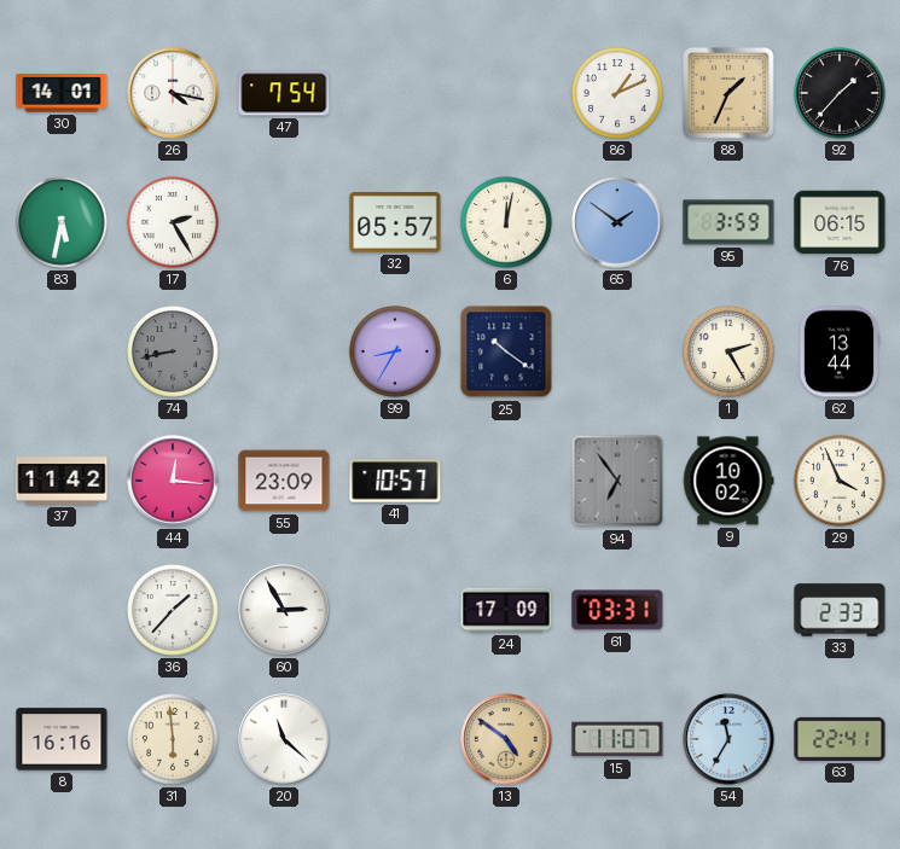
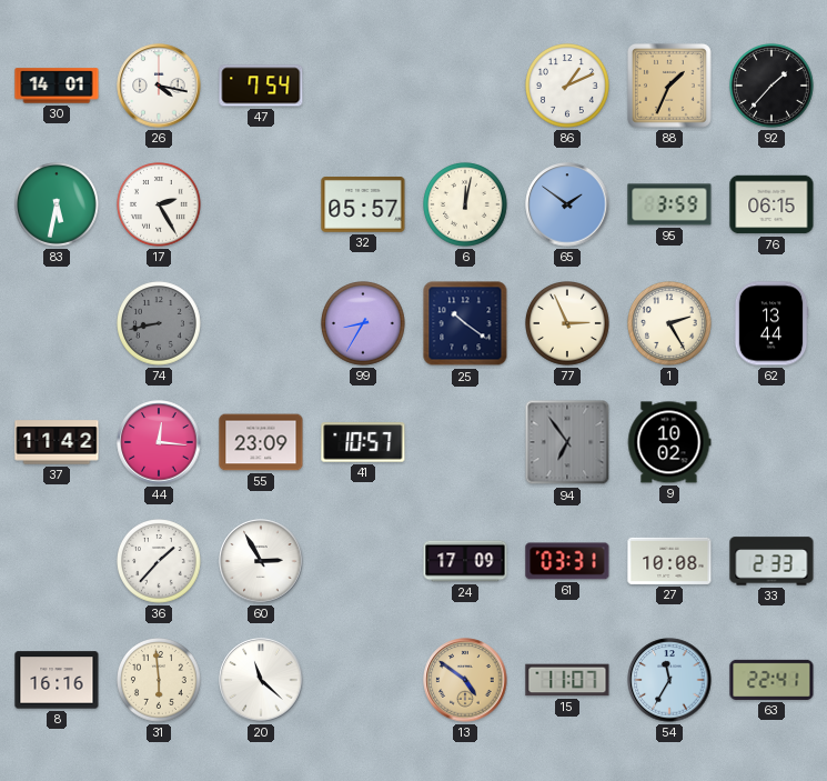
77: none -> 2:56
29: 3:56 -> none
27: none -> 10:08
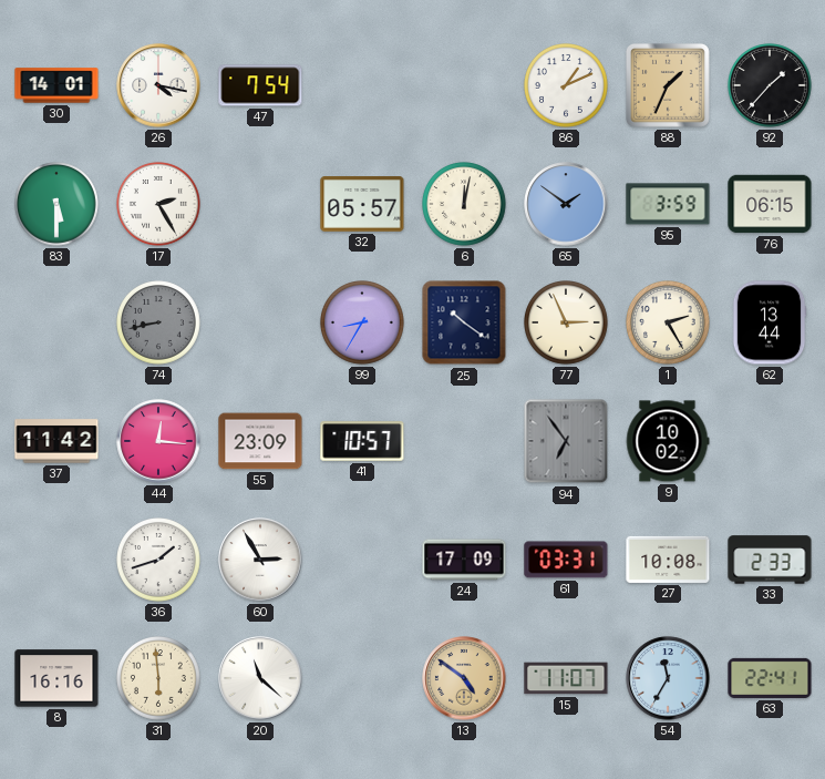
83: 5:32 -> 5:30
36: 1:37 -> 1:42
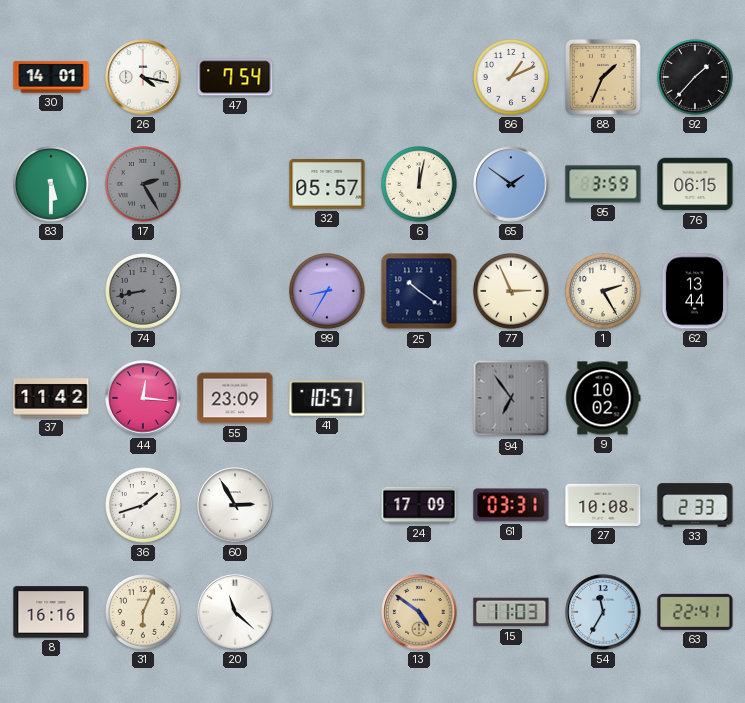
17 dial: white -> grey
31: 5:59 -> 6:04
15: 11:07 -> 11:03
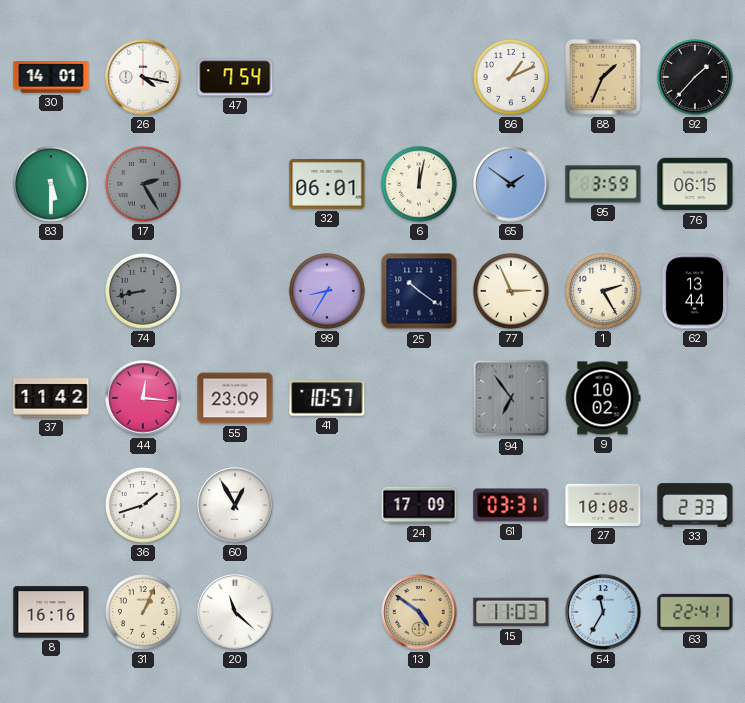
32: 05:57 -> 06:01
60: 2:55 -> 12:55
31: 6:04 -> 1:04
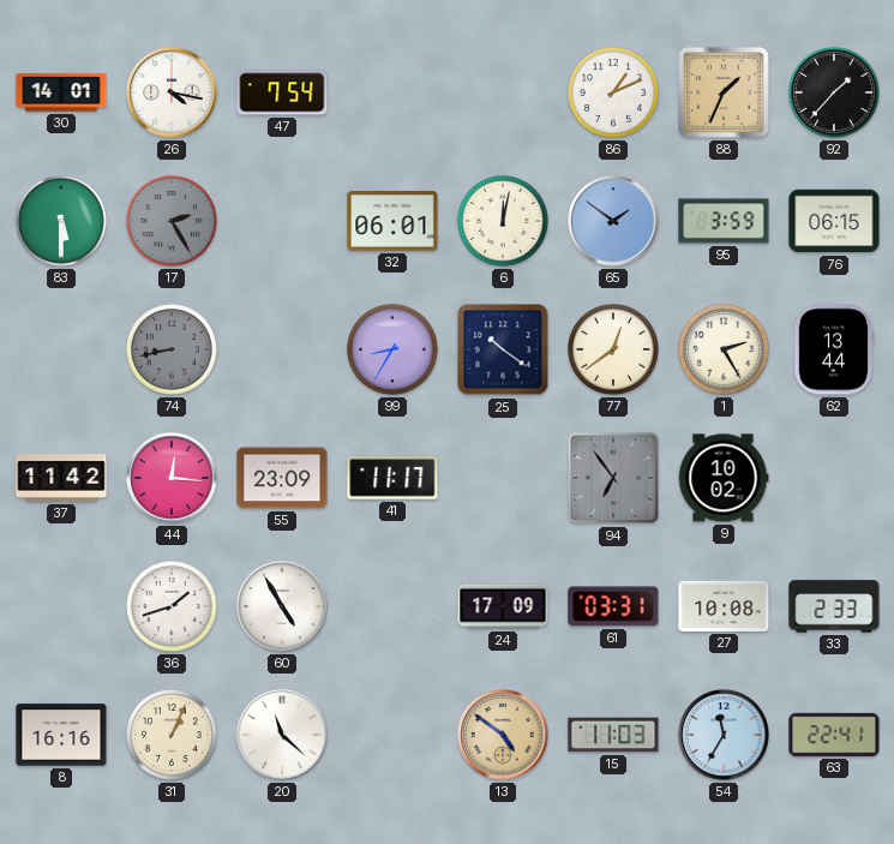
77: 2:56 -> 12:39
41: 10:57 -> 11:17
60: 12:55 -> 4:55
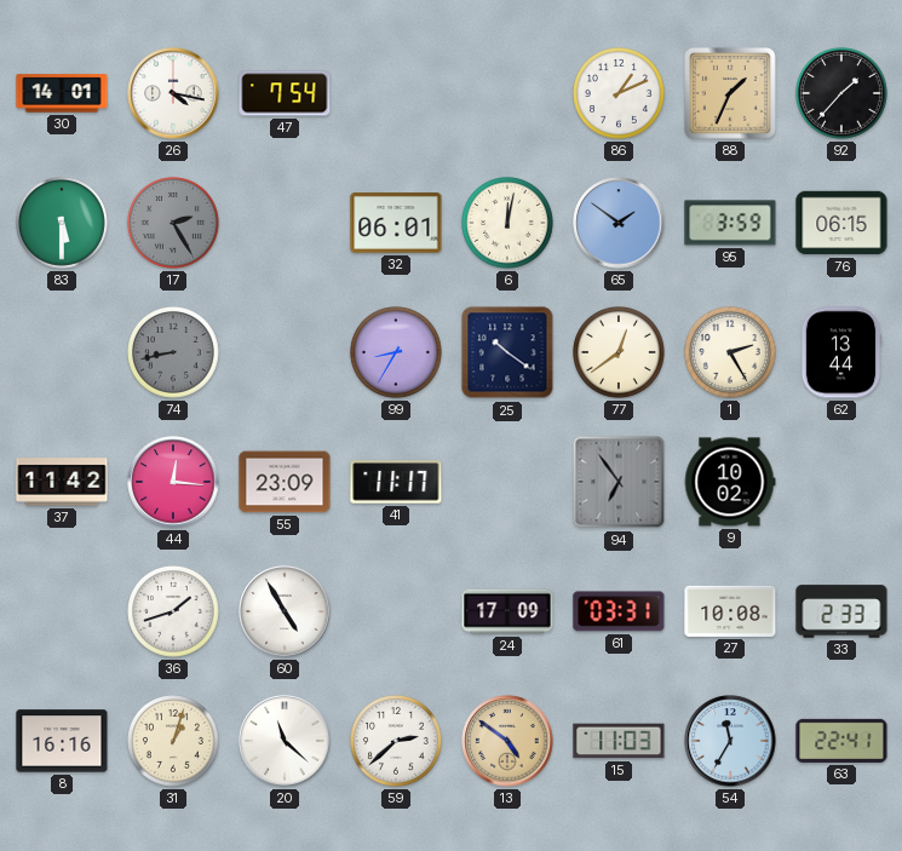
31: 1:04 -> 1:03
59: none -> 2:38
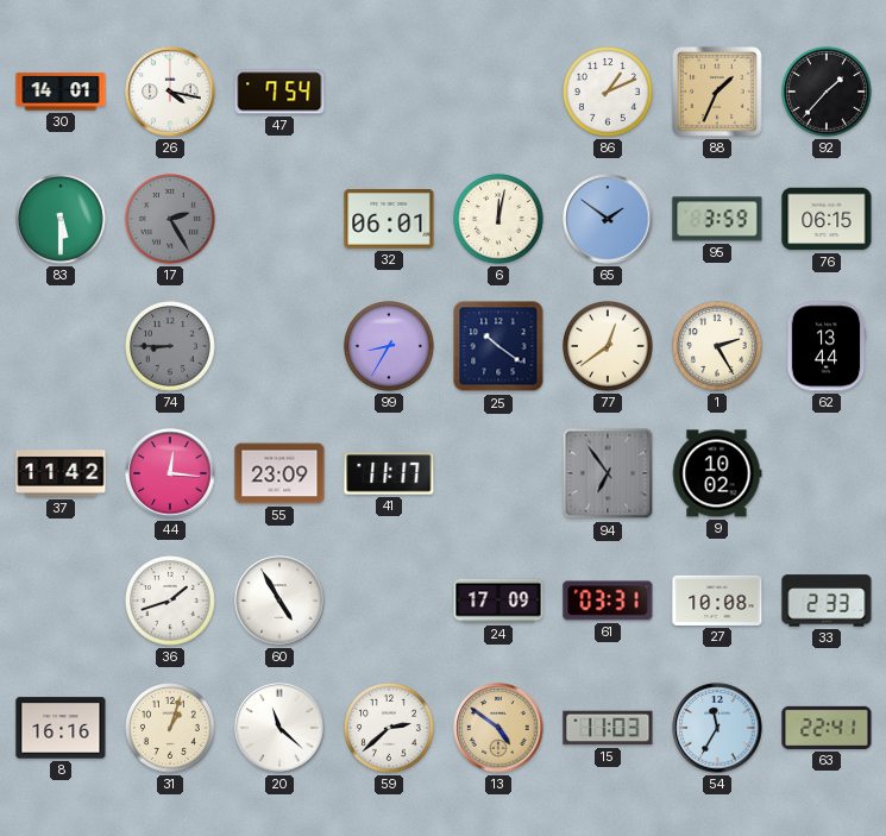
74: 8:43 -> 8:45
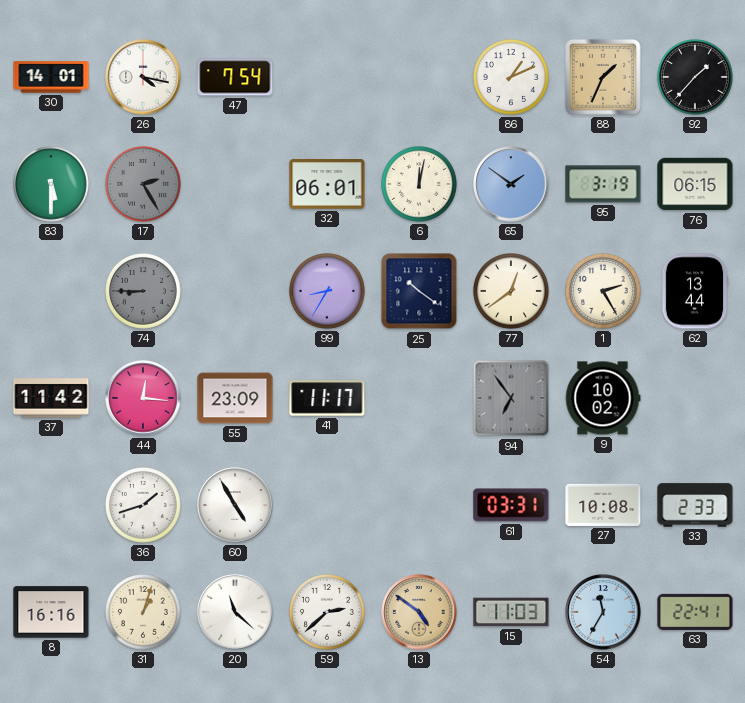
95: 3:59 -> 3:19
24: 17:09 -> none
